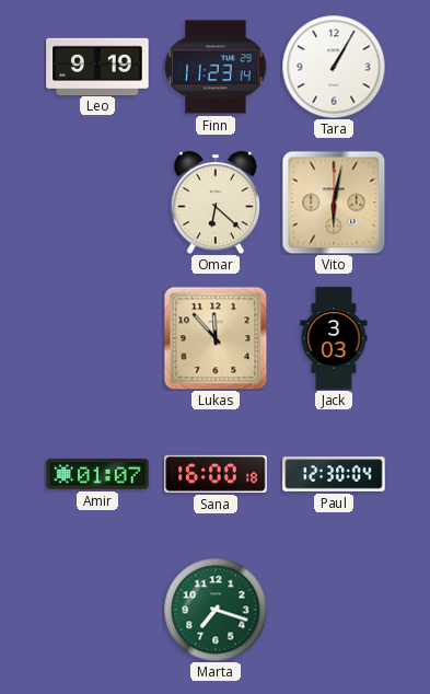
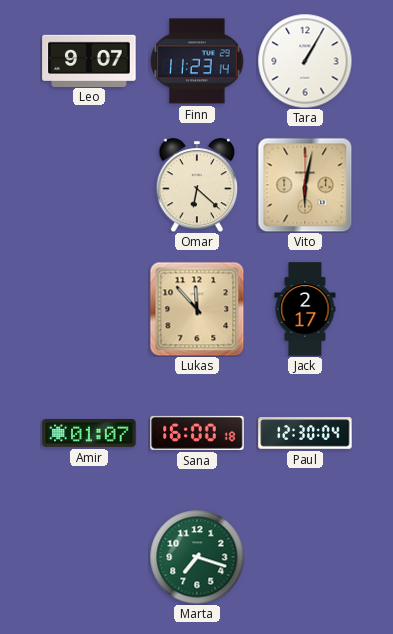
Leo: 9:19 -> 9:07
Jack: 3:03 -> 2:17
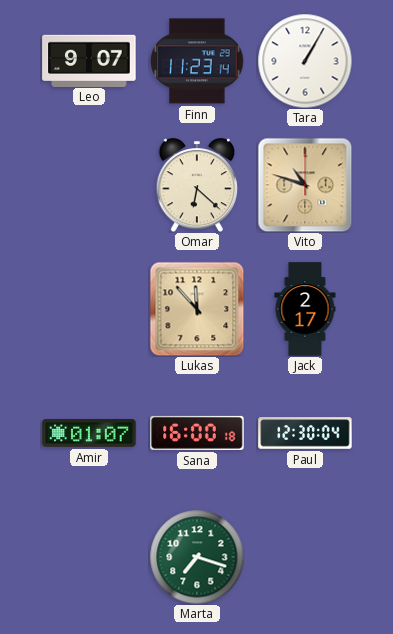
Vito: 6:02 -> 10:48
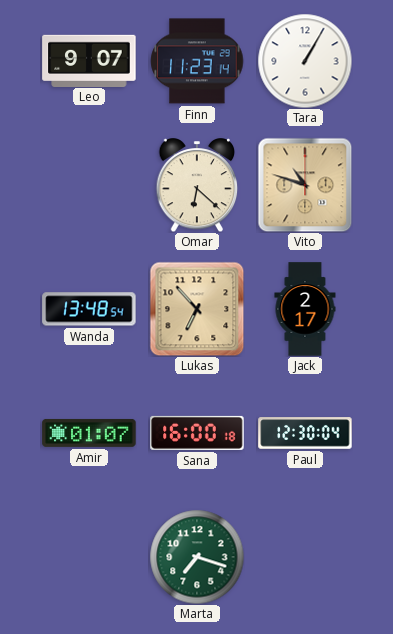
Wanda: none -> 13:48
Lukas: 11:53 -> 6:53
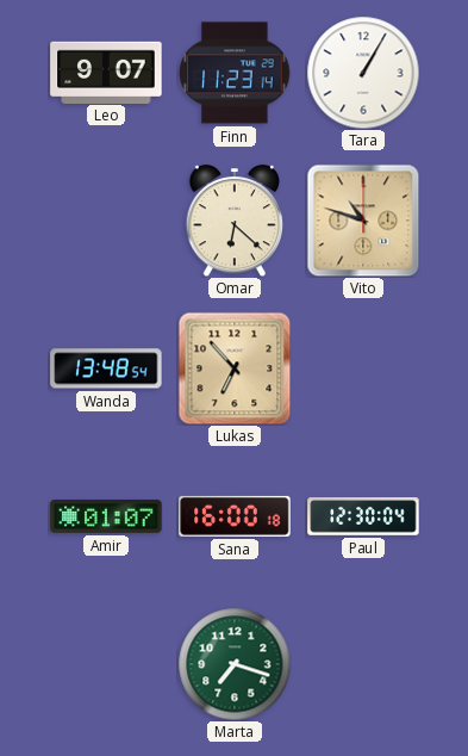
Jack: 2:17 -> none
